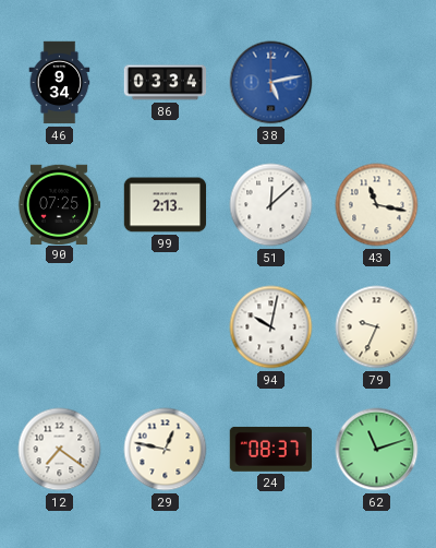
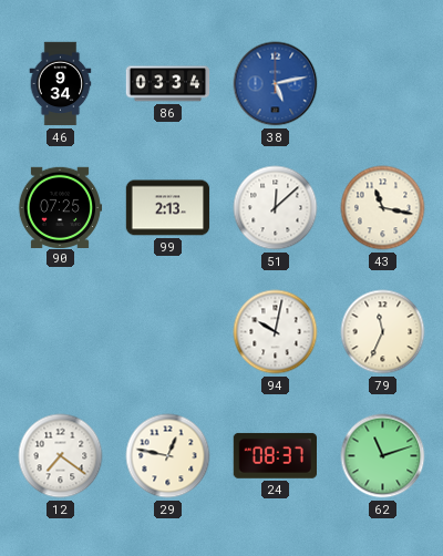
79: 9:34 -> 11:34
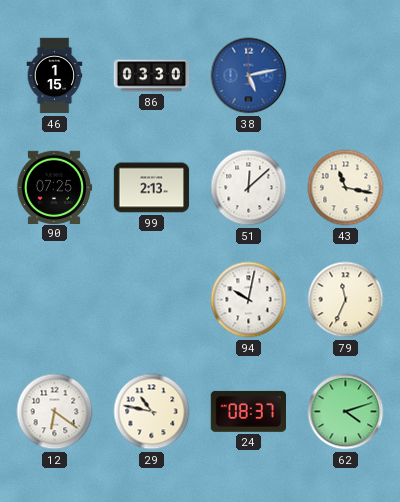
46: 9:34 -> 1:15
86: 03:34 -> 03:30
12: 7:21 -> 6:21
29: 12:47 -> 10:47
62: 11:12 -> 4:12
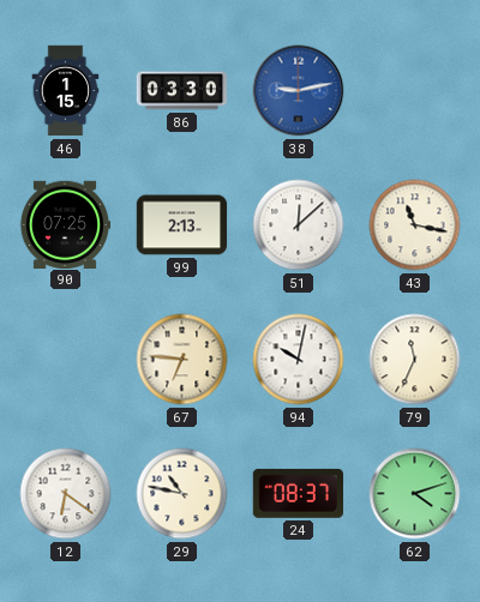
38: 5:13 -> 9:13
67: none -> 6:46
